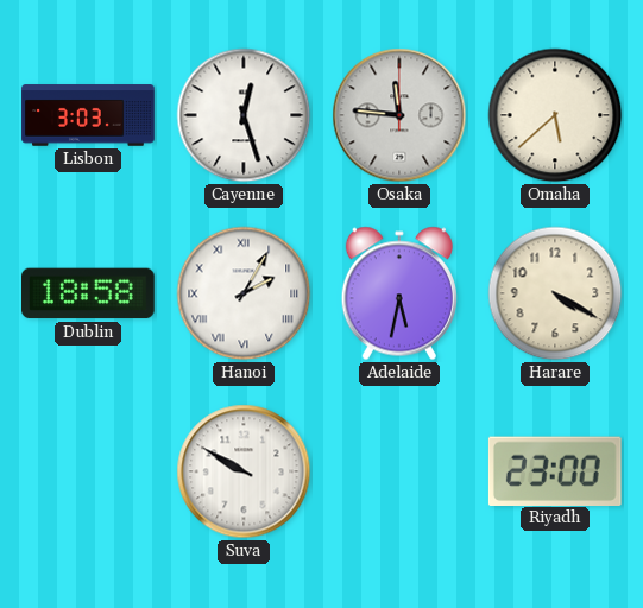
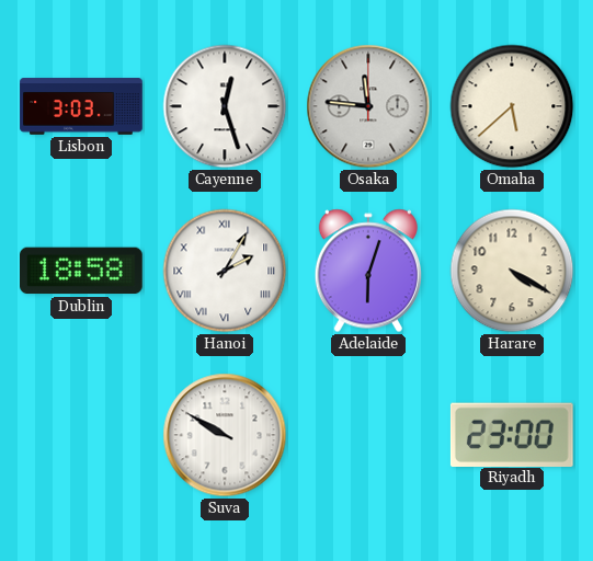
Adelaide: 5:32 -> 6:03
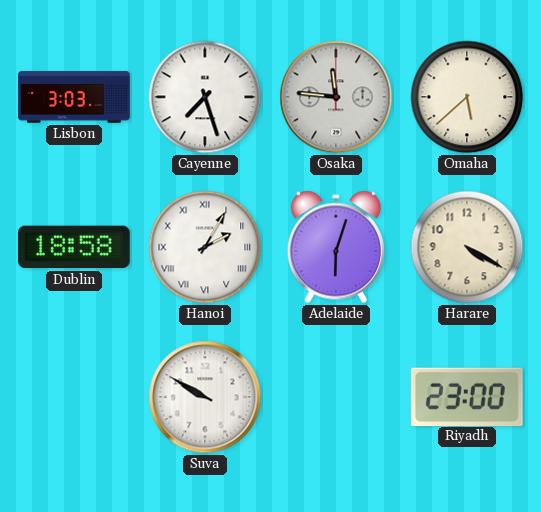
Cayenne: 12:27 -> 7:27
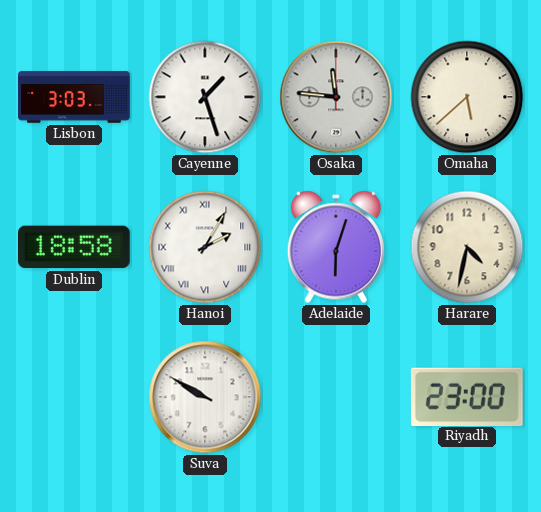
Cayenne: 7:27 -> 1:27
Harare: 4:20 -> 4:32
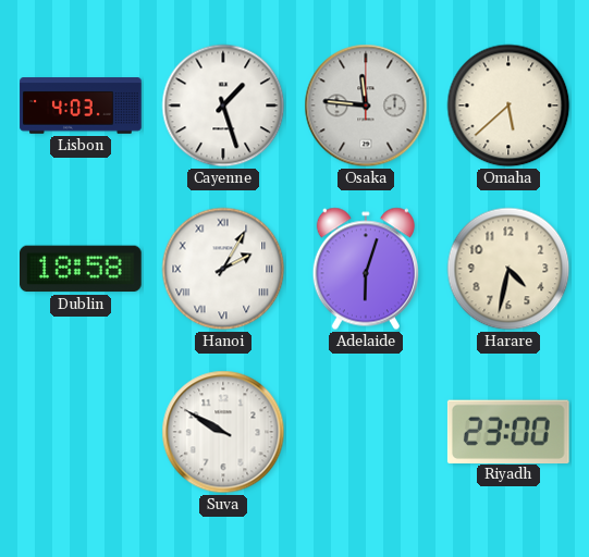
Lisbon: 3:03 -> 4:03
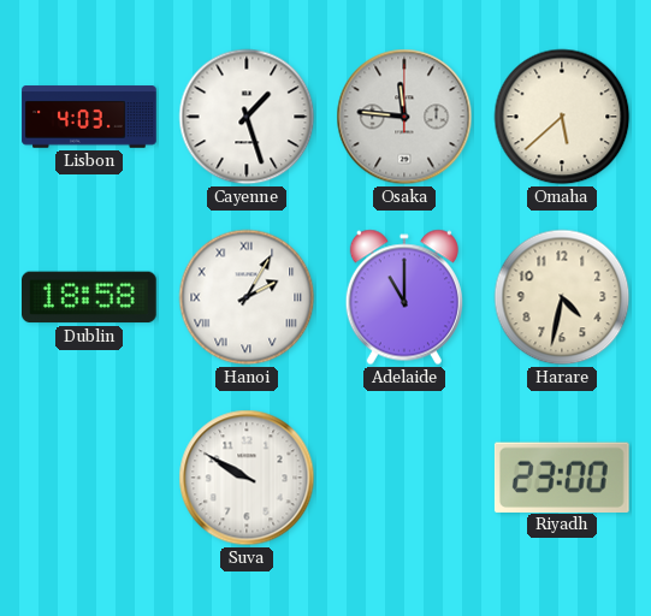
Adelaide: 6:03 -> 11:00
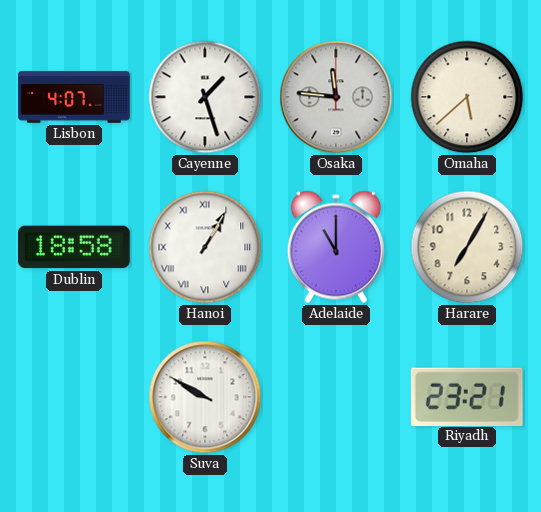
Lisbon: 4:03 -> 4:07
Hanoi: 2:05 -> 1:05
Harare: 4:32 -> 7:05
Riyadh: 23:00 -> 23:21
